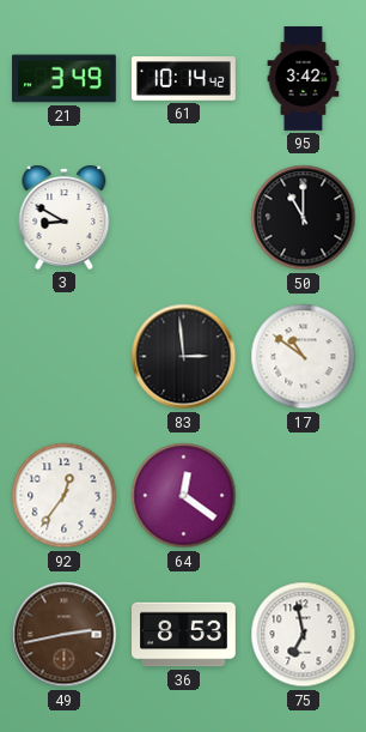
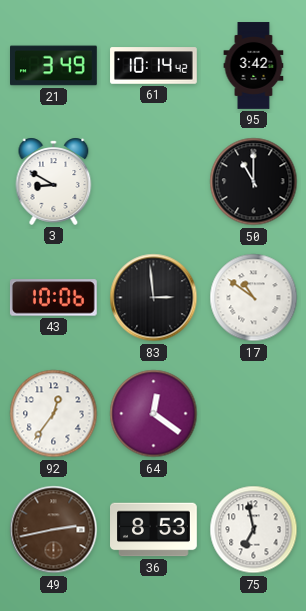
43: none -> 10:06
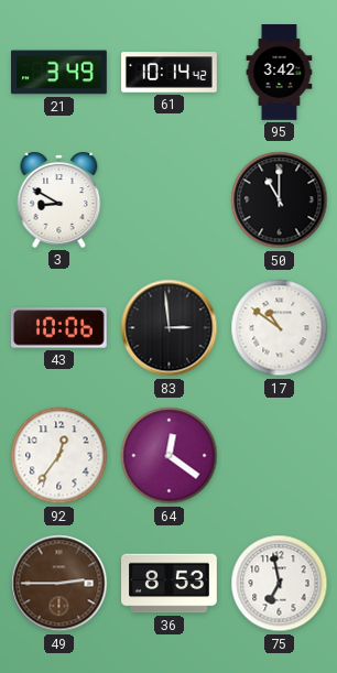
49: 2:43 -> 2:45
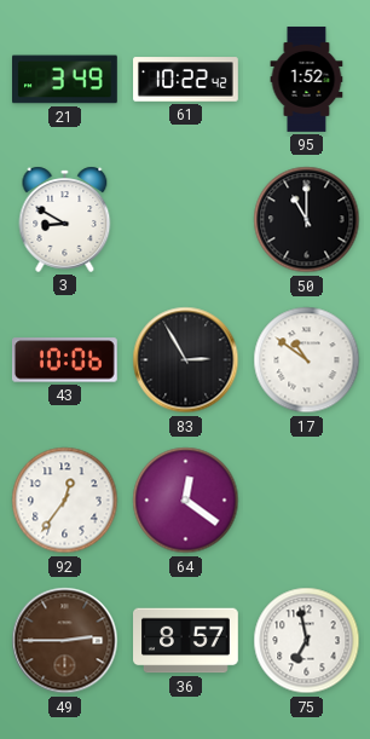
61: 10:14 -> 10:22
95: 3:42 -> 1:52
83: 2:59 -> 2:55
36: 8:53 -> 8:57
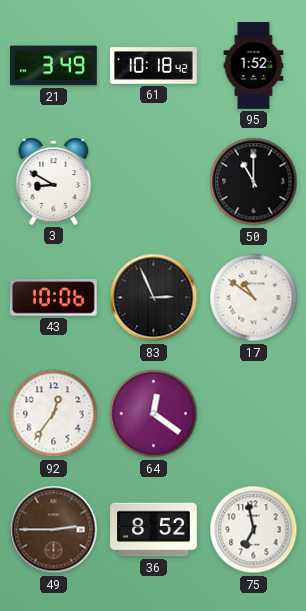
61: 10:22 -> 10:18
83: 2:55 -> 2:56
36: 8:57 -> 8:52
